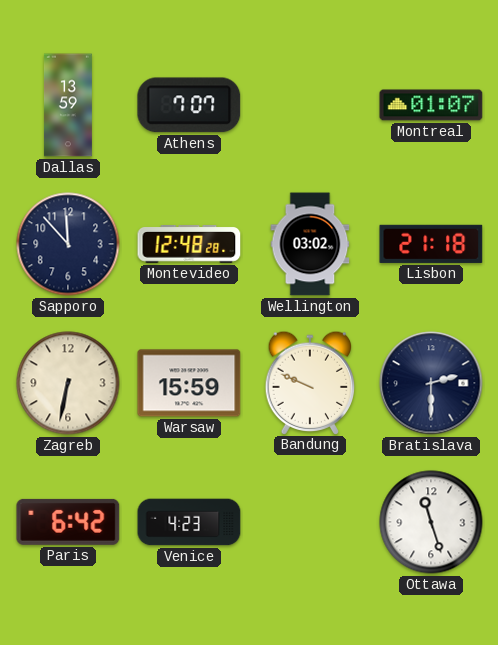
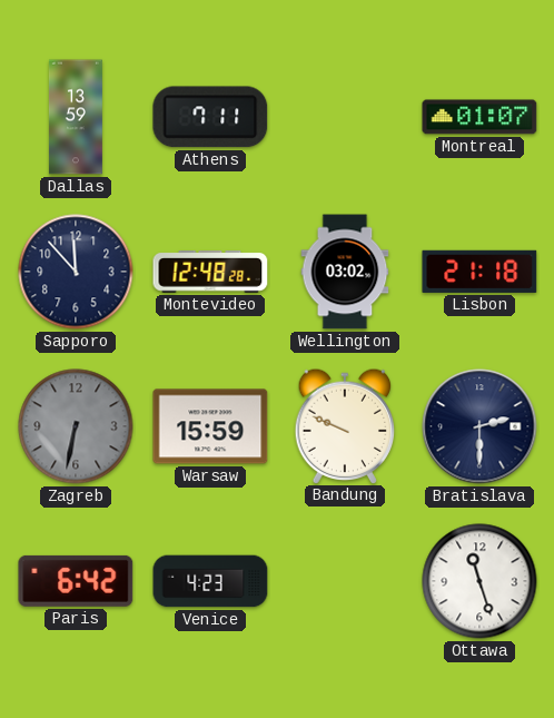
Athens: 7:07 -> 7:11
Zagreb dial: cream -> grey
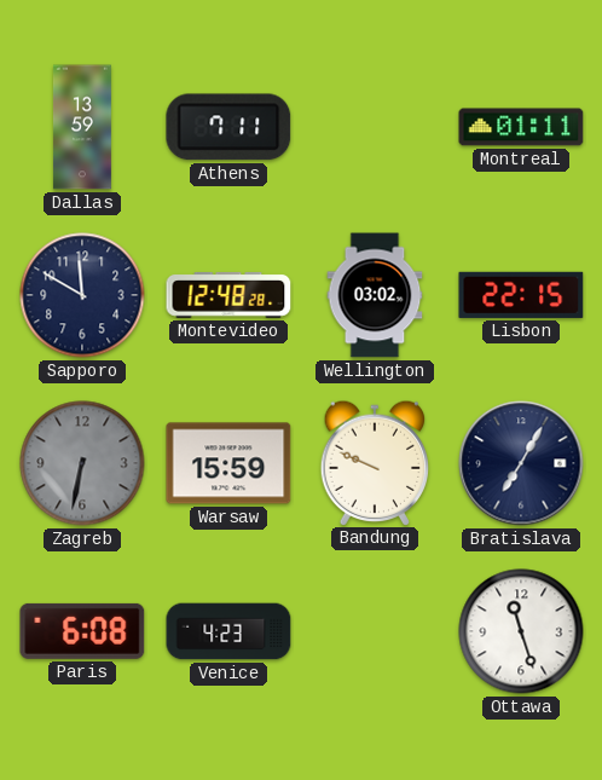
Montreal: 01:07 -> 01:11
Sapporo: 11:53 -> 11:50
Lisbon: 21:18 -> 22:15
Bratislava: 2:30 -> 7:05
Paris: 6:42 -> 6:08
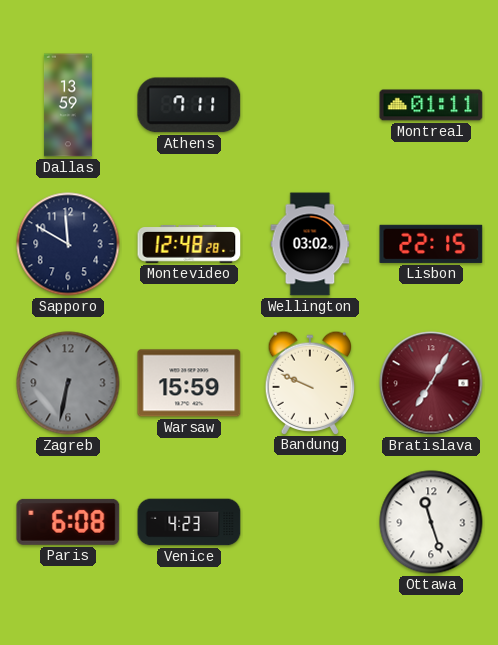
Bratislava dial: navy -> burgundy
